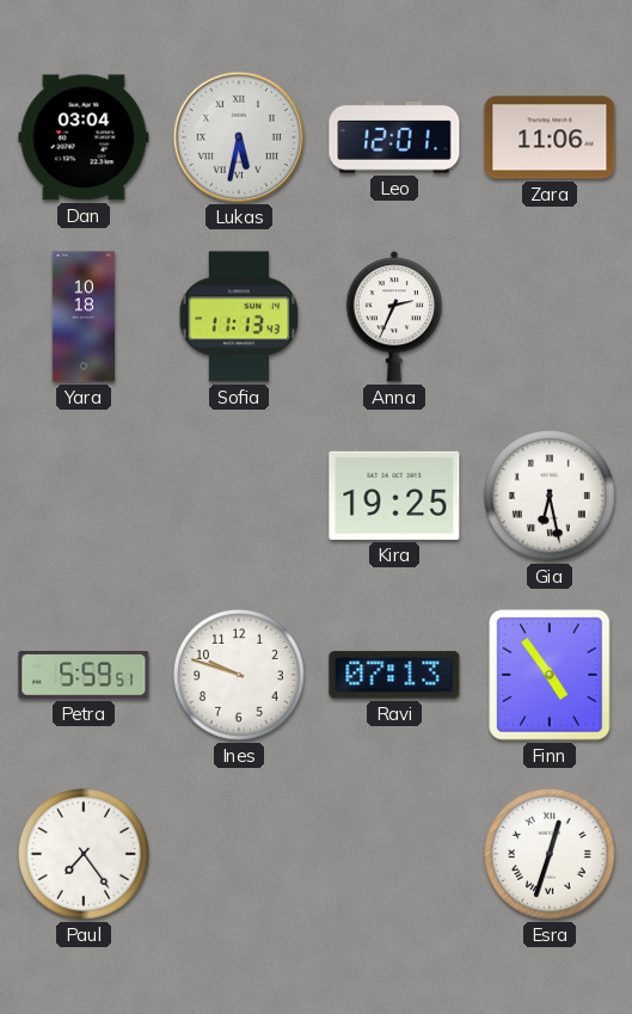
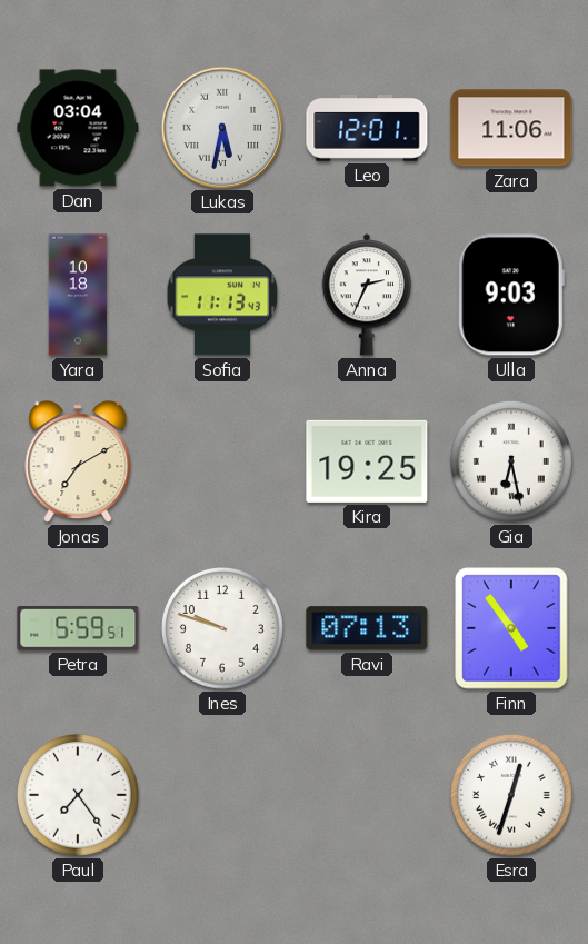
Ulla: none -> 9:03
Jonas: none -> 7:10
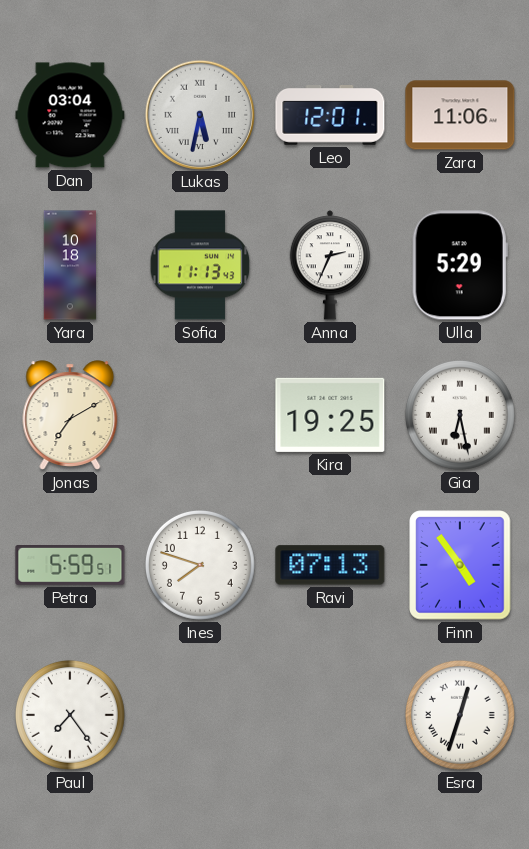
Ulla: 9:03 -> 5:29
Ines: 9:48 -> 7:48
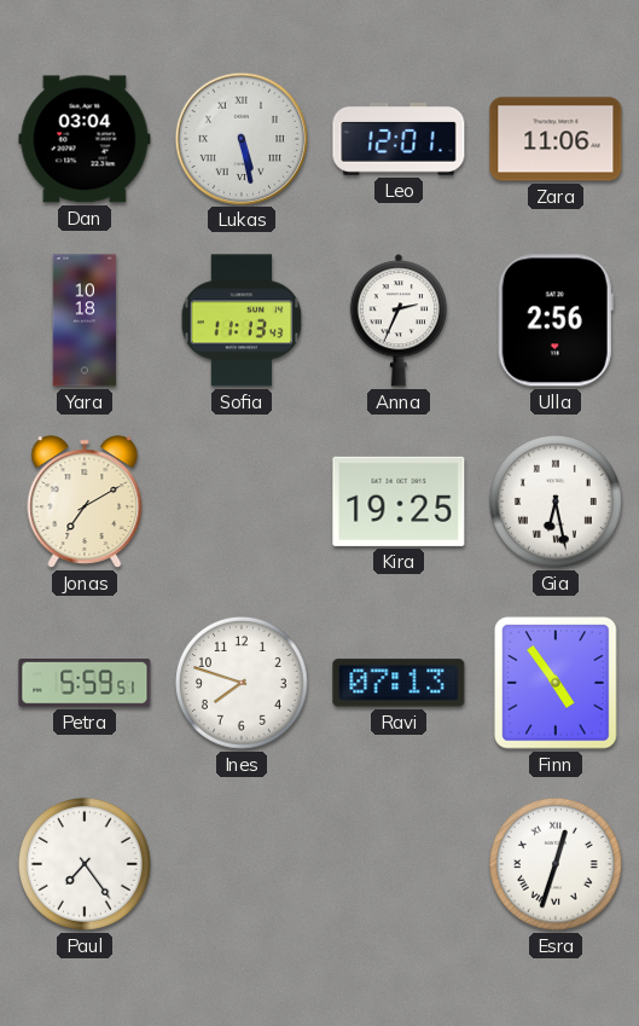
Lukas: 5:32 -> 5:28
Ulla: 5:29 -> 2:56
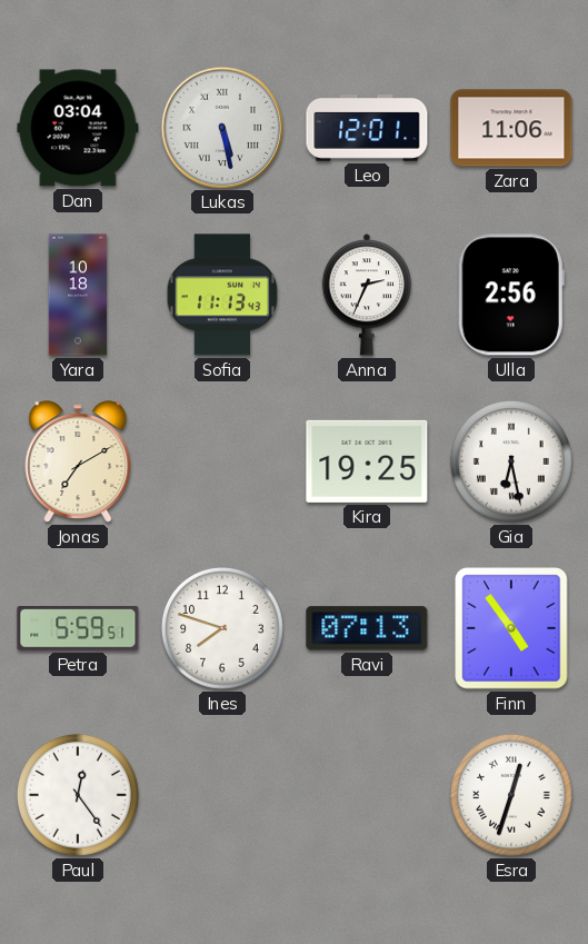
Paul: 7:24 -> 12:24
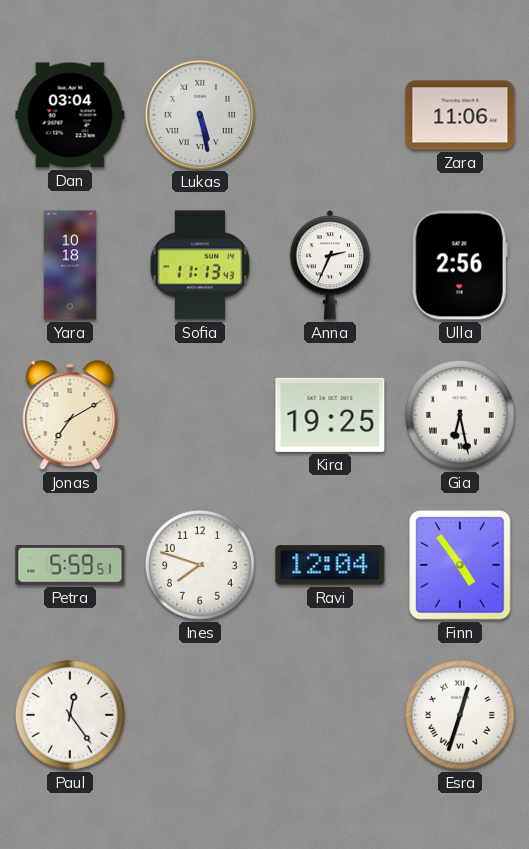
Leo: 12:01 -> none
Ravi: 07:13 -> 12:04
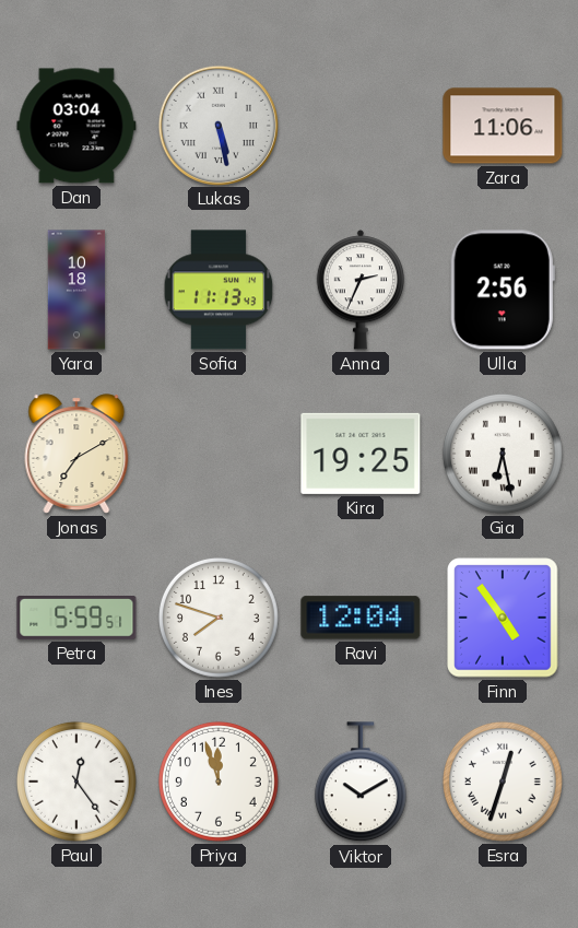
Priya: none -> 11:57
Viktor: none -> 10:10
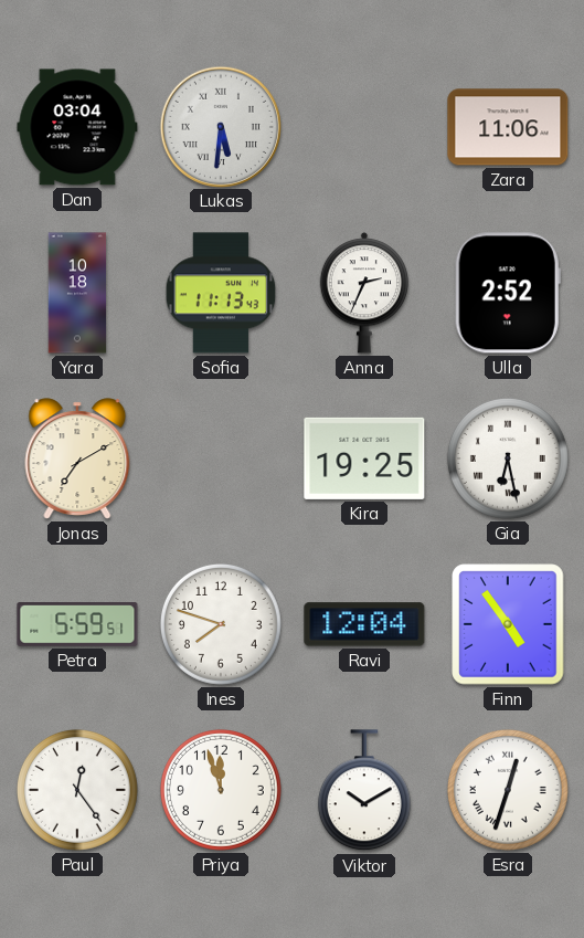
Lukas: 5:28 -> 5:31
Ulla: 2:56 -> 2:52
